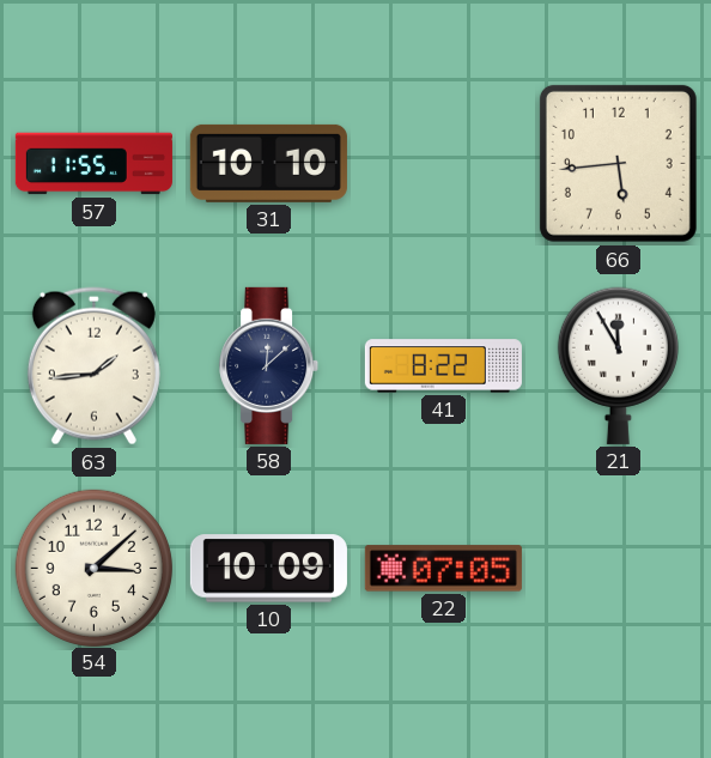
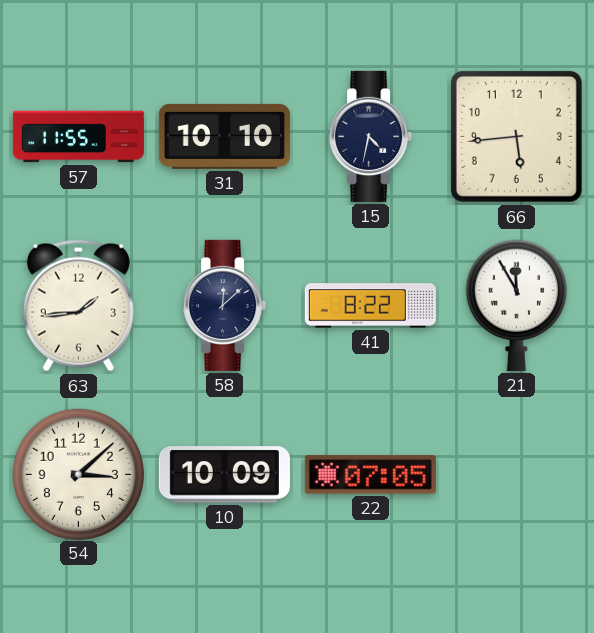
15: none -> 4:32
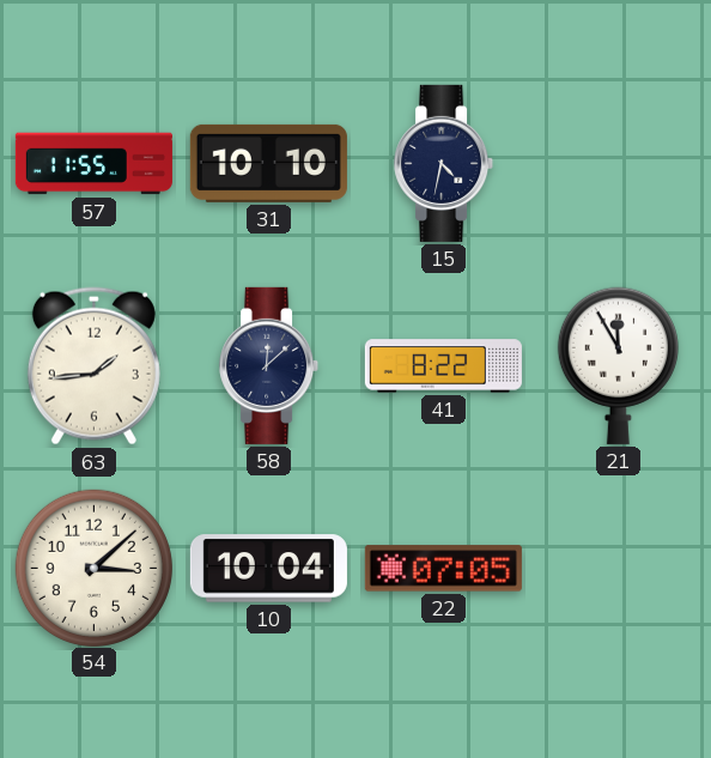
66: 5:44 -> none
10: 10:09 -> 10:04
